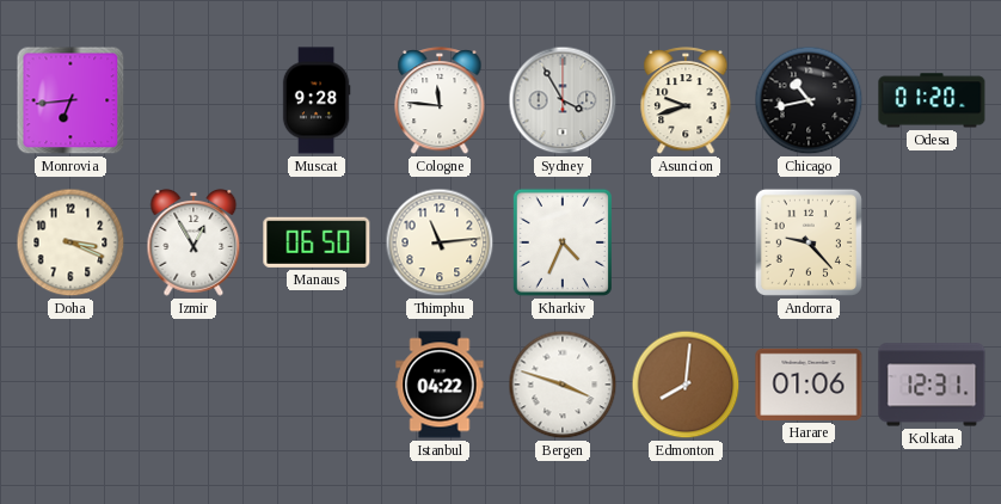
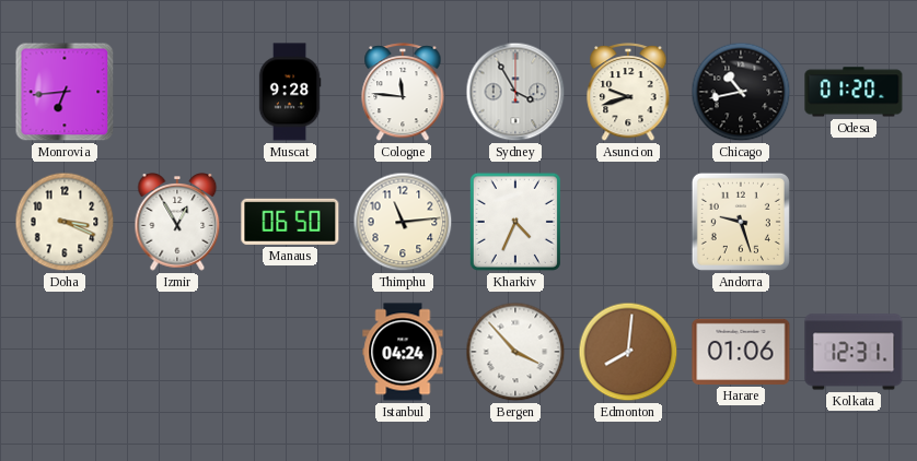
Andorra: 9:23 -> 9:27
Istanbul: 04:22 -> 04:24
Bergen: 3:48 -> 3:53
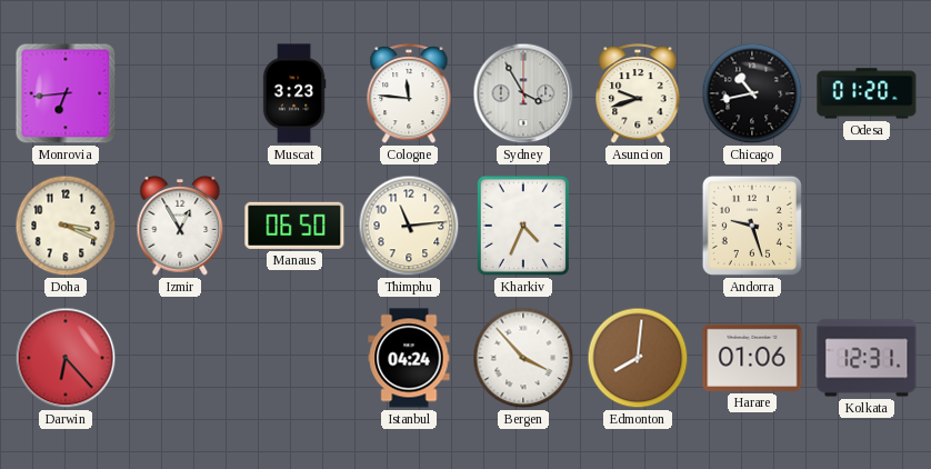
Muscat: 9:28 -> 3:23
Darwin: none -> 6:23
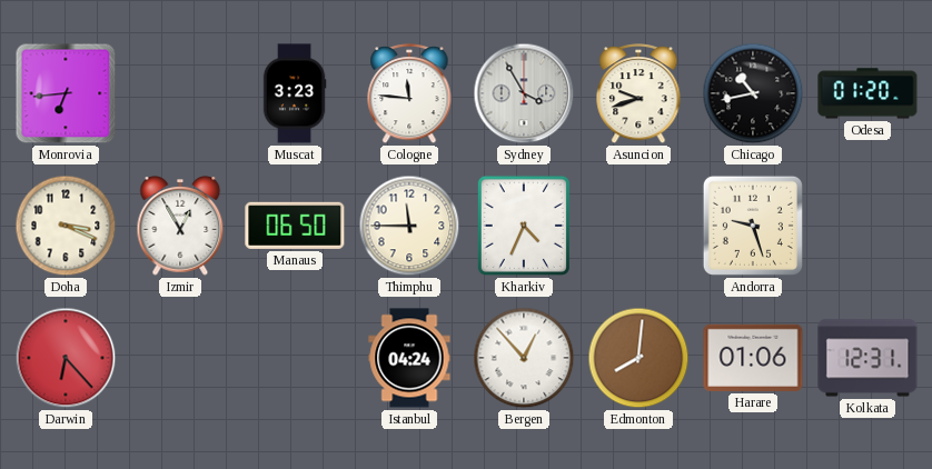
Thimphu: 11:14 -> 11:45
Bergen: 3:53 -> 12:53
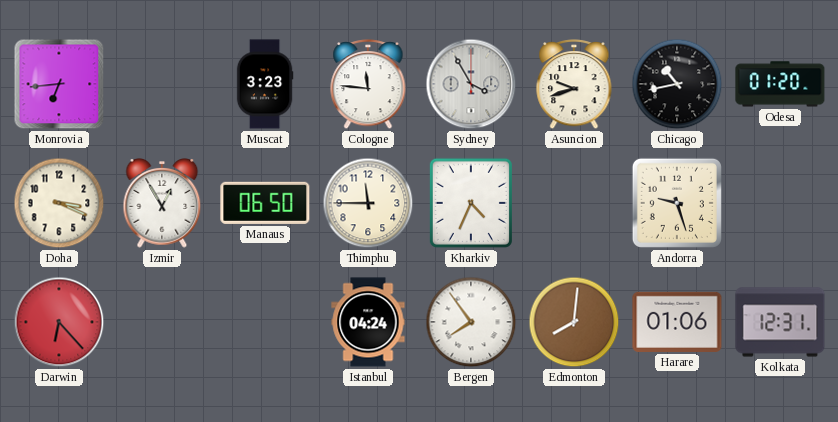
Bergen: 12:53 -> 7:54
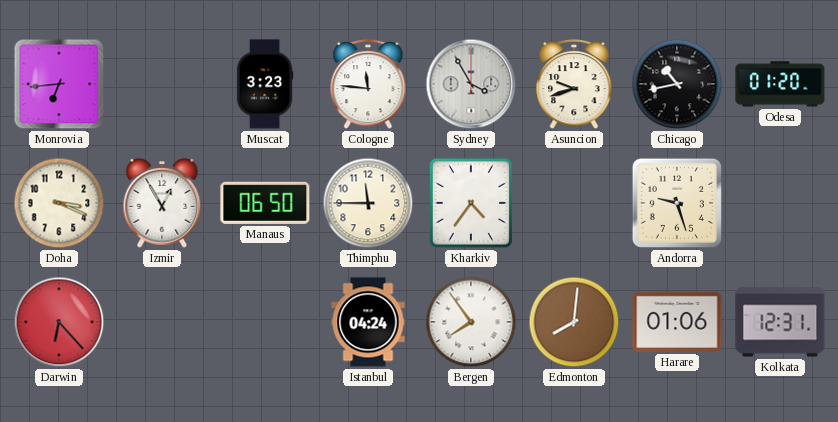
Kharkiv: 4:34 -> 4:36
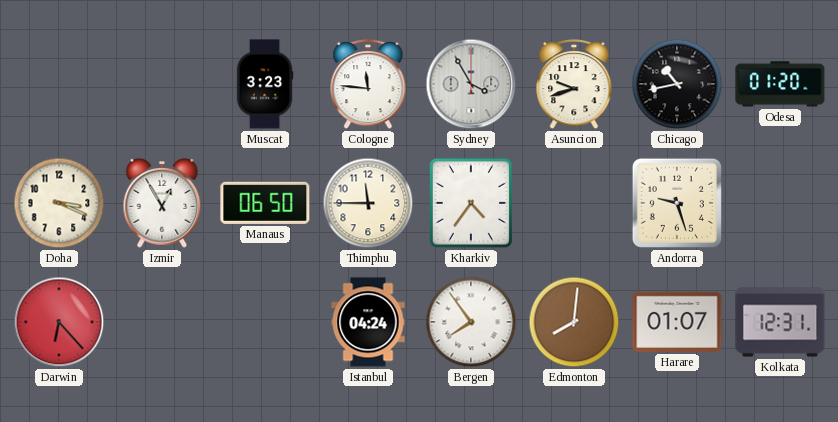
Monrovia: 6:44 -> none
Harare: 01:06 -> 01:07
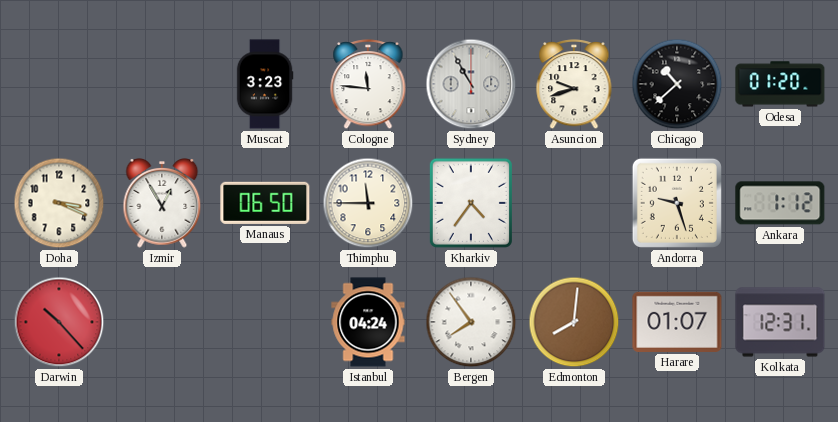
Sydney: 3:55 -> 10:55
Chicago: 10:43 -> 10:38
Ankara: none -> 1:12
Darwin: 6:23 -> 10:23
